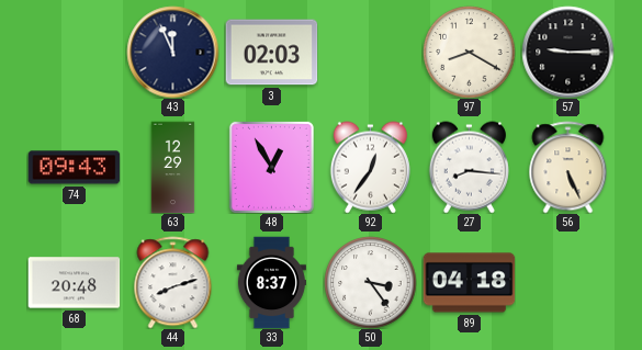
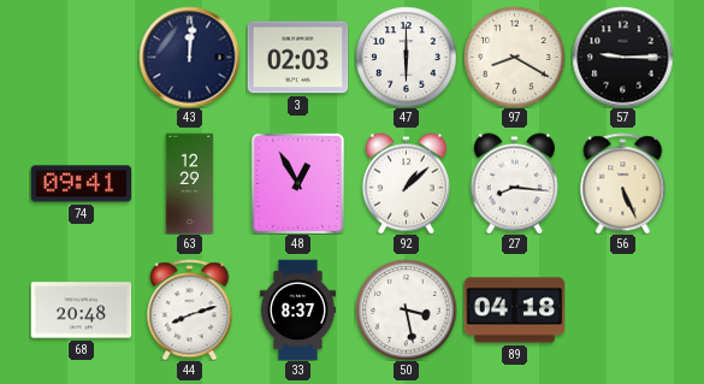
43: 11:56 -> 12:01
47: none -> 6:00
74: 09:43 -> 09:41
92: 12:36 -> 1:08
50: 3:24 -> 3:28
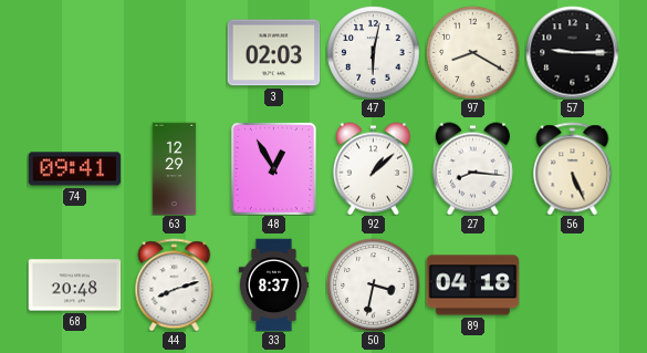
43: 12:01 -> none
47: 6:00 -> 6:02
50: 3:28 -> 3:32
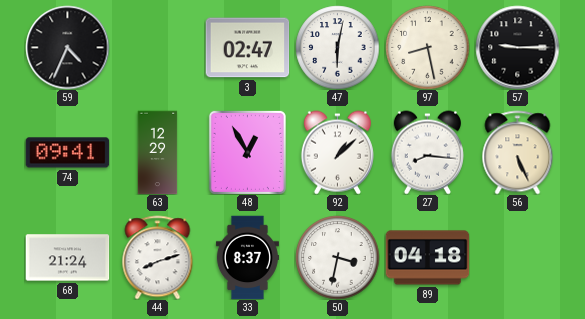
59: none -> 4:34
3: 02:03 -> 02:47
97: 8:20 -> 8:28
68: 20:48 -> 21:24
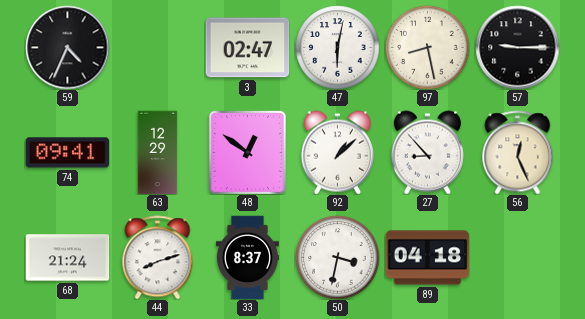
48: 12:55 -> 12:51
27: 8:16 -> 8:53
56: 5:26 -> 12:26
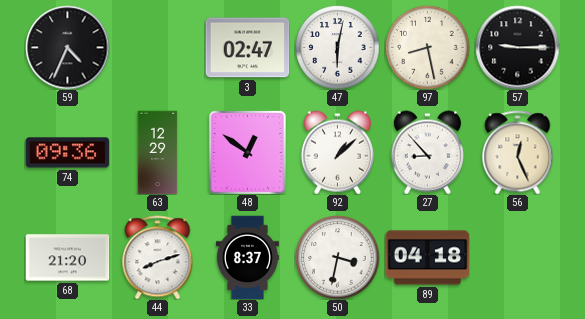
74: 09:41 -> 09:36
68: 21:24 -> 21:20
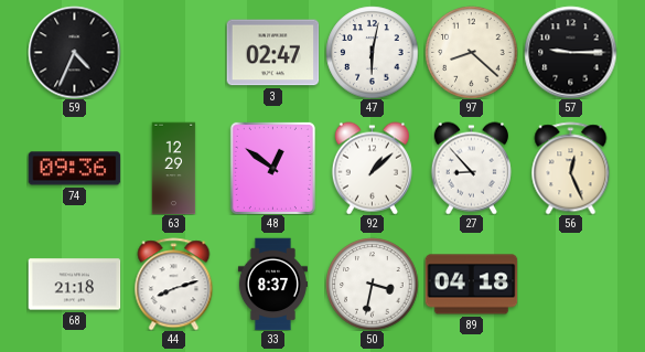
97: 8:28 -> 8:22
68: 21:20 -> 21:18
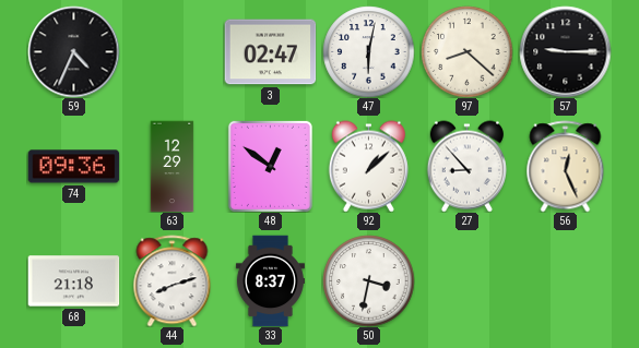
89: 04:18 -> none
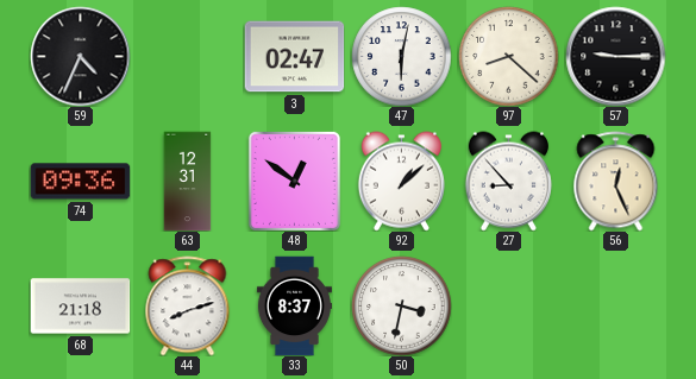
63: 12:29 -> 12:31
